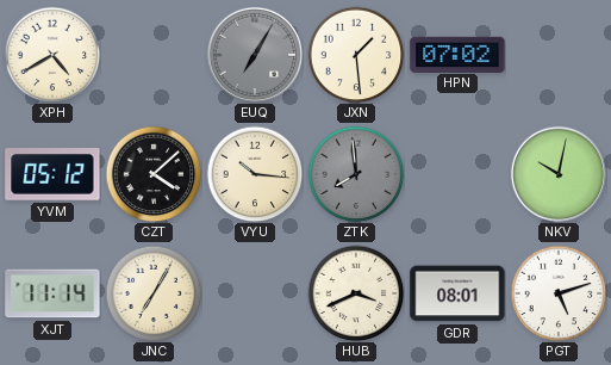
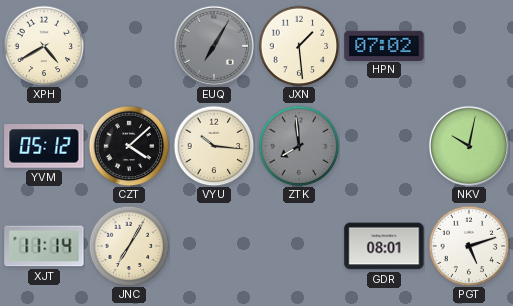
HUB: 3:41 -> none
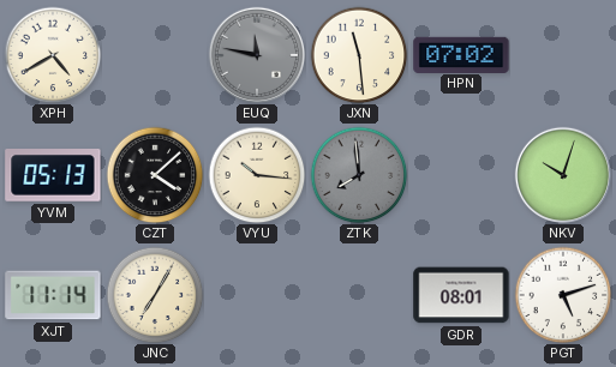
EUQ: 7:05 -> 11:47
JXN: 1:29 -> 11:29
YVM: 05:12 -> 05:13
NKV: 10:02 -> 10:03
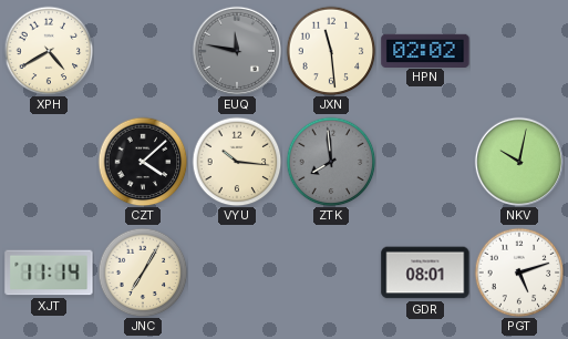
HPN: 07:02 -> 02:02
YVM: 05:13 -> none
NKV: 10:03 -> 10:02
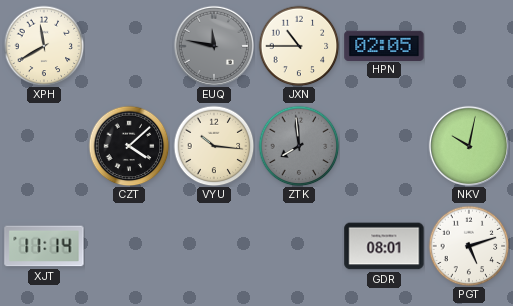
XPH: 4:40 -> 11:40
JXN: 11:29 -> 10:45
HPN: 02:02 -> 02:05
JNC: 7:05 -> none
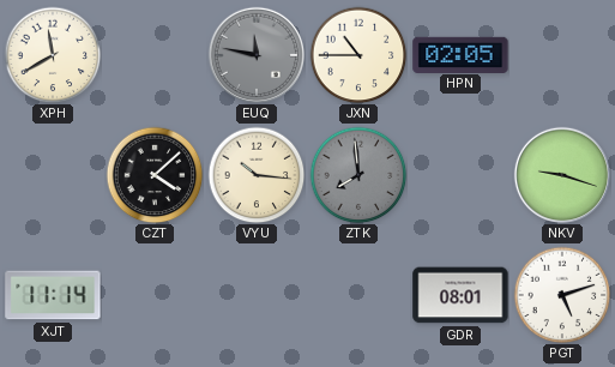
NKV: 10:02 -> 9:18
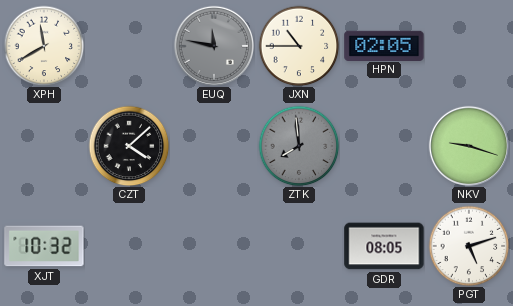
VYU: 10:16 -> none
XJT: 11:14 -> 10:32
GDR: 08:01 -> 08:05
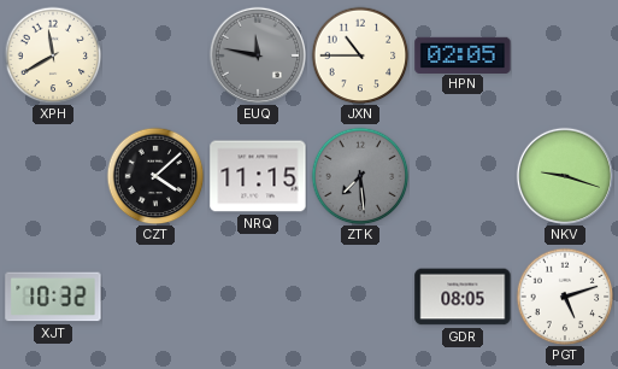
NRQ: none -> 11:15
ZTK: 7:59 -> 7:29
